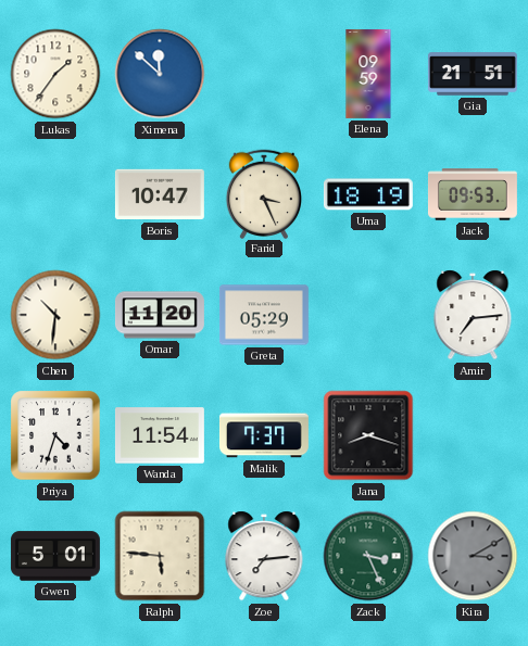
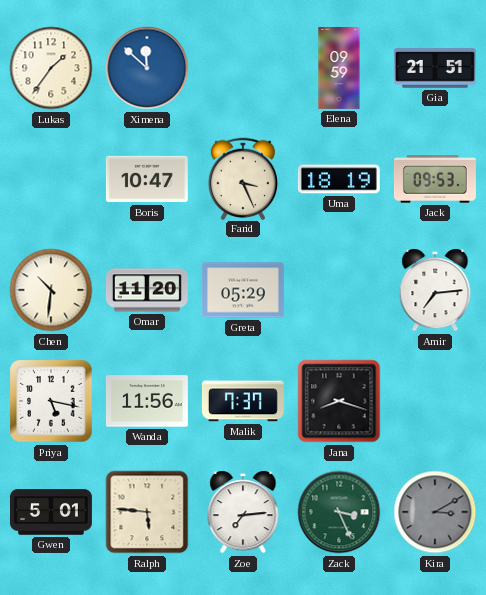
Priya: 4:33 -> 5:17
Wanda: 11:54 -> 11:56
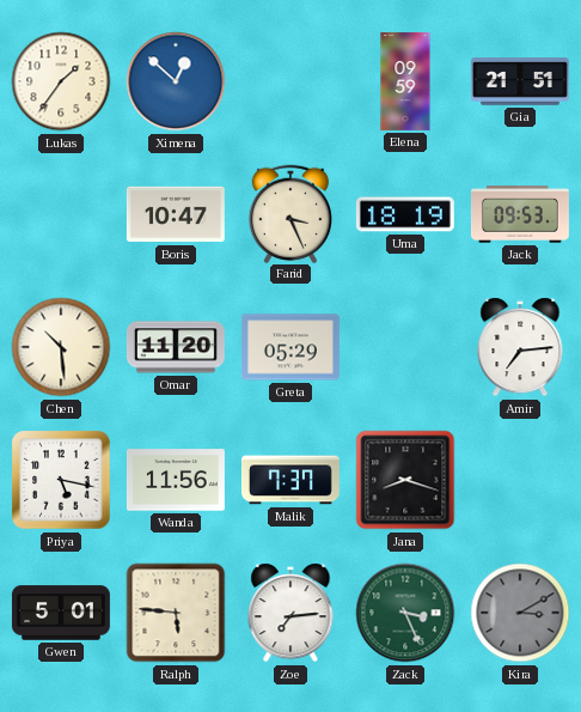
Ximena: 11:52 -> 12:52
Chen: 10:31 -> 10:29
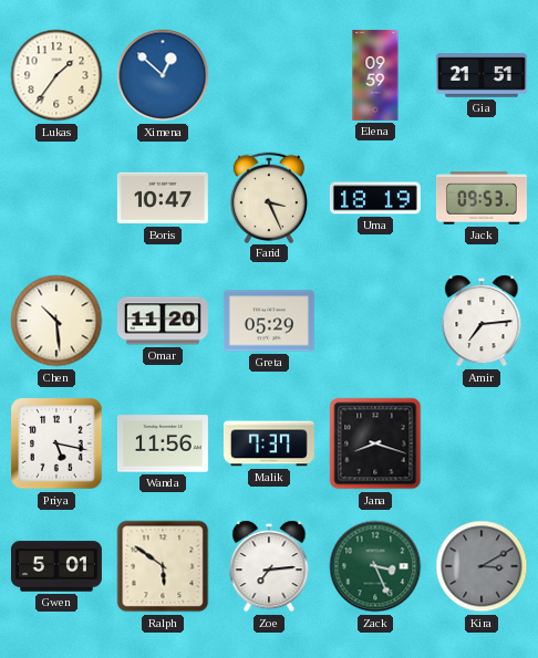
Ralph: 5:46 -> 5:51
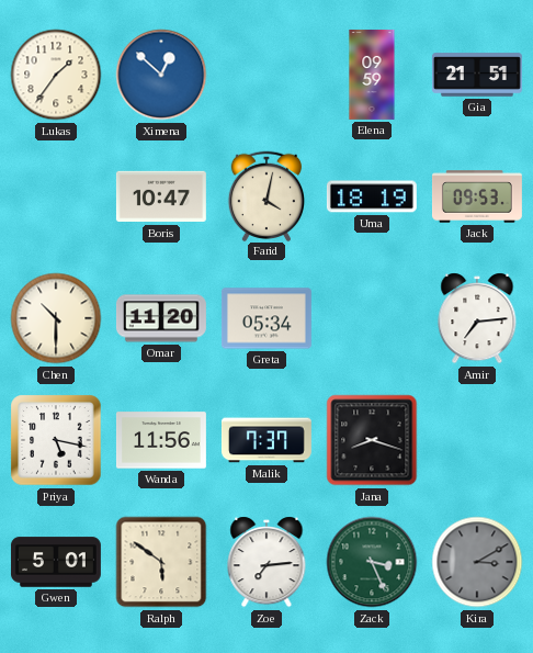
Farid: 3:26 -> 4:02
Chen: 10:29 -> 10:30
Greta: 05:29 -> 05:34
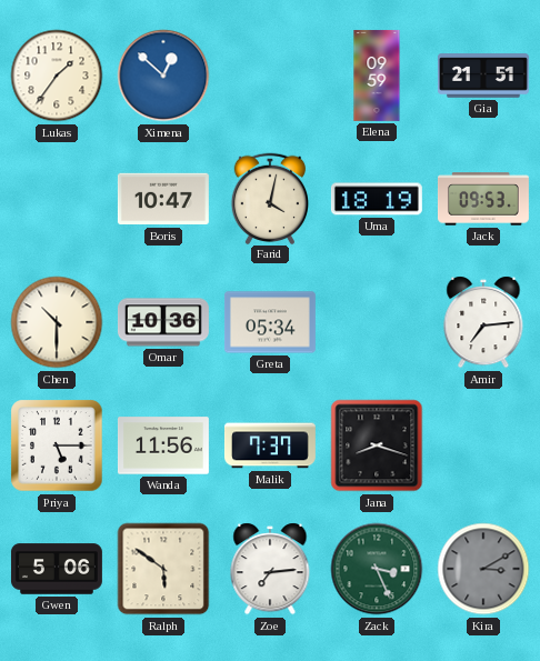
Omar: 11:20 -> 10:36
Priya: 5:17 -> 5:15
Gwen: 5:01 -> 5:06
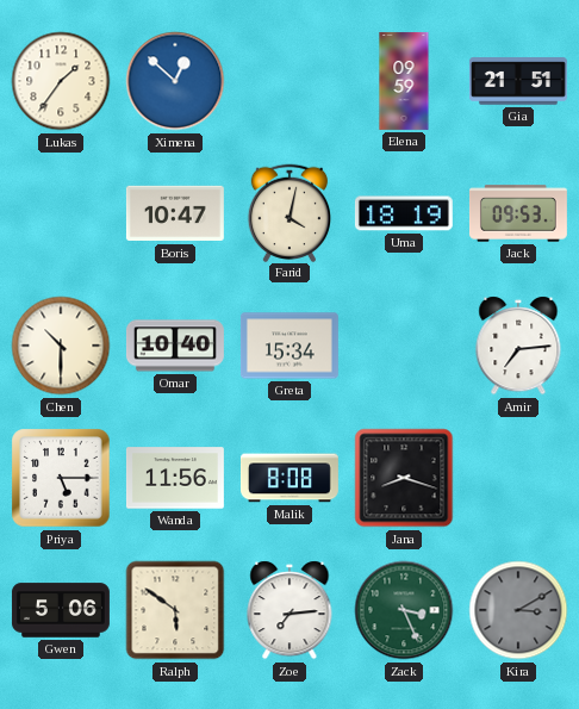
Omar: 10:36 -> 10:40
Greta: 05:34 -> 15:34
Malik: 7:37 -> 8:08
